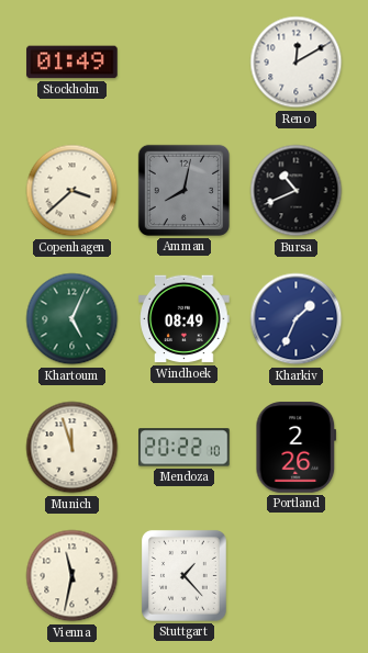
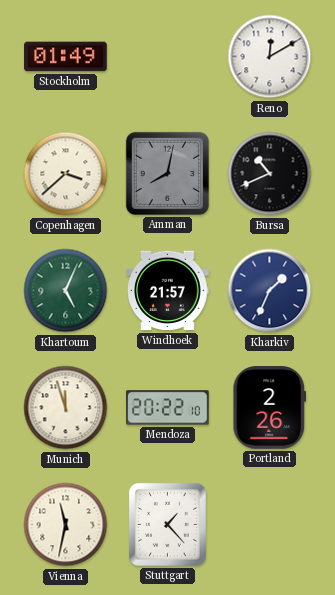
Windhoek: 08:49 -> 21:57
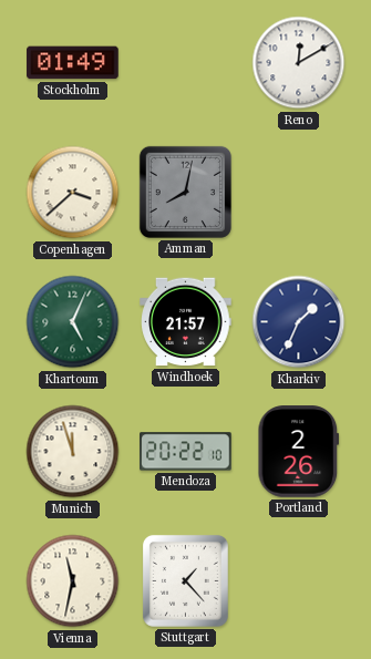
Bursa: 10:41 -> none
